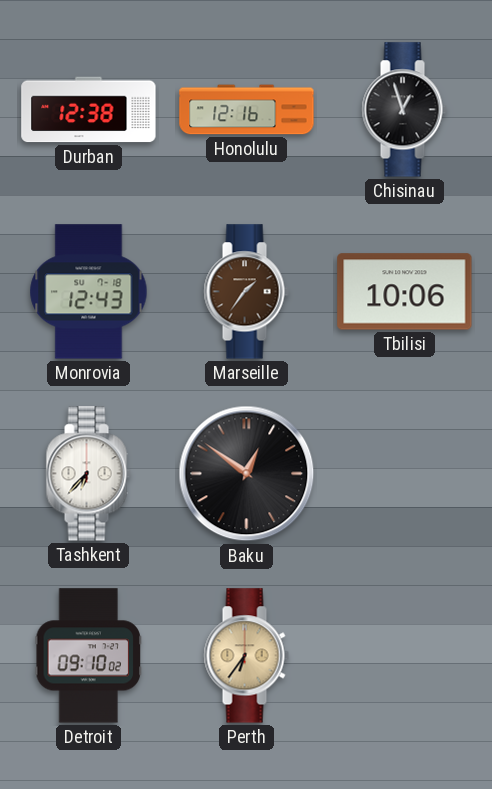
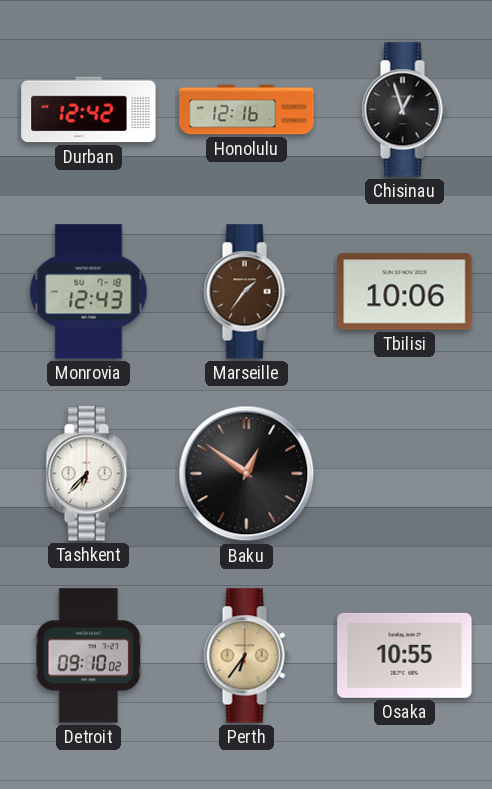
Durban: 12:38 -> 12:42
Osaka: none -> 10:55
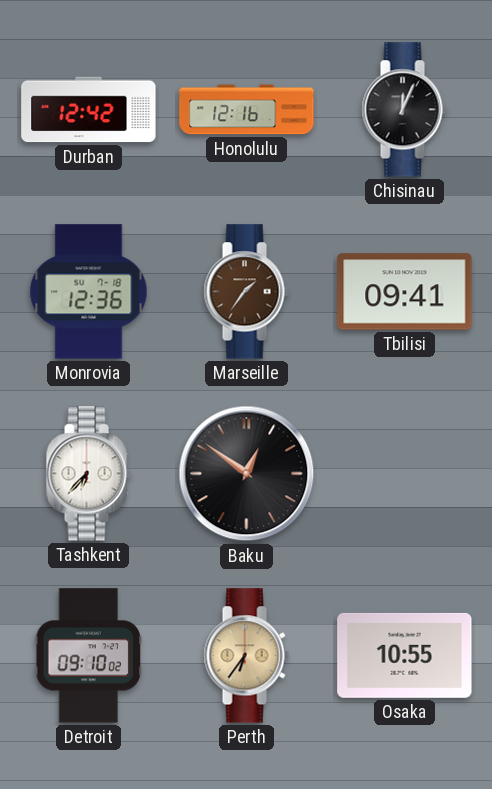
Chisinau: 12:57 -> 12:04
Monrovia: 12:43 -> 12:36
Tbilisi: 10:06 -> 09:41
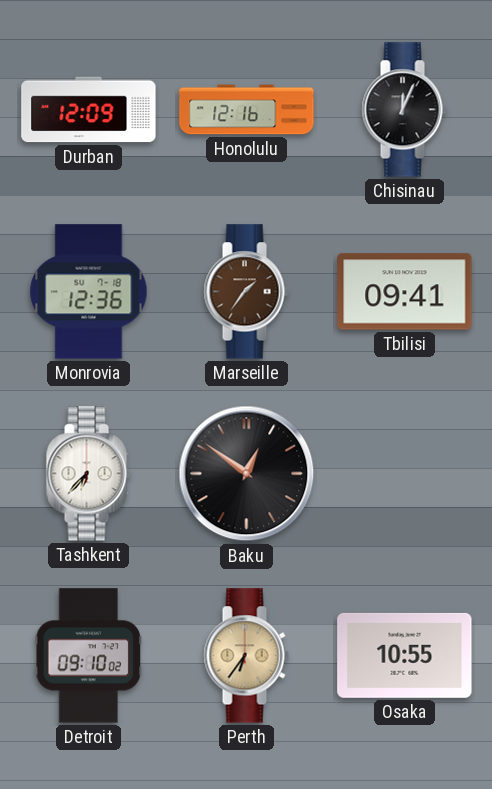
Durban: 12:42 -> 12:09
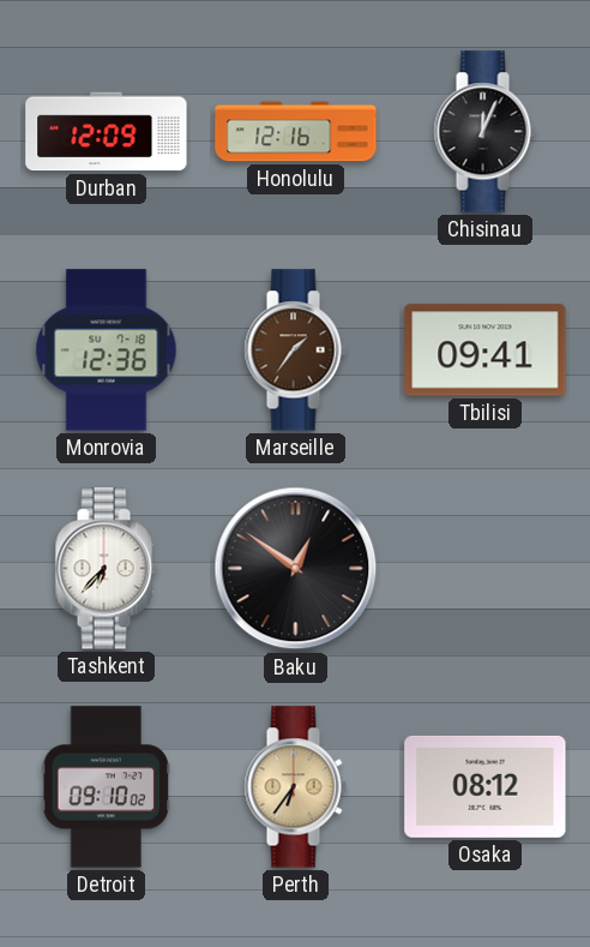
Osaka: 10:55 -> 08:12
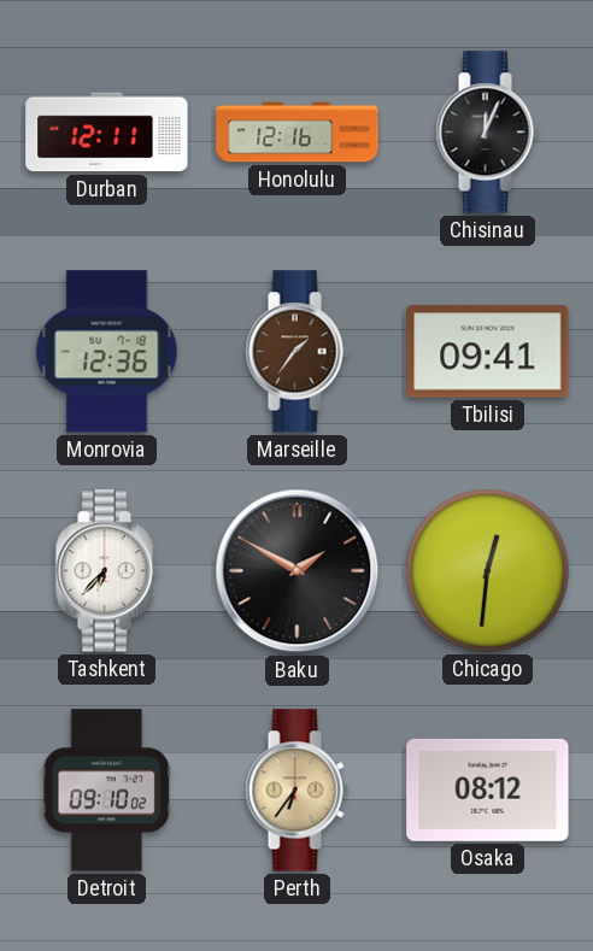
Durban: 12:09 -> 12:11
Baku: 12:51 -> 1:50
Chicago: none -> 12:31
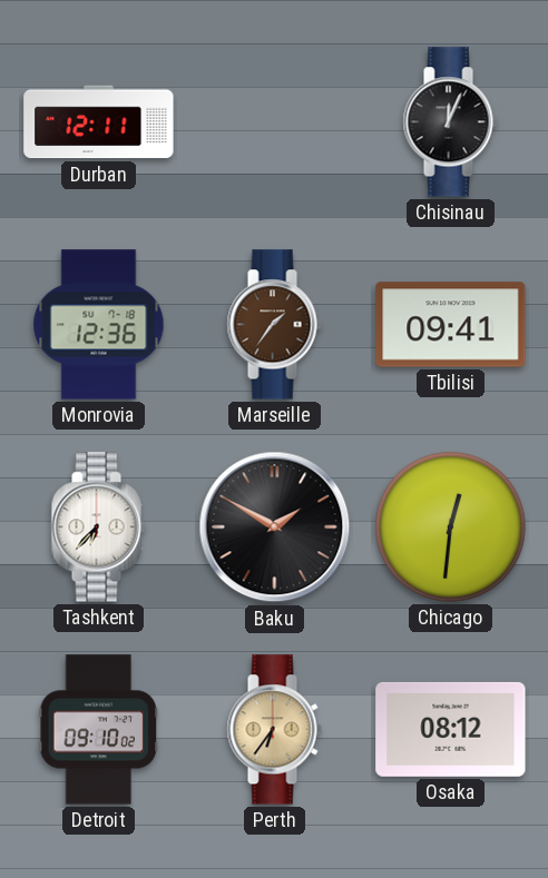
Honolulu: 12:16 -> none
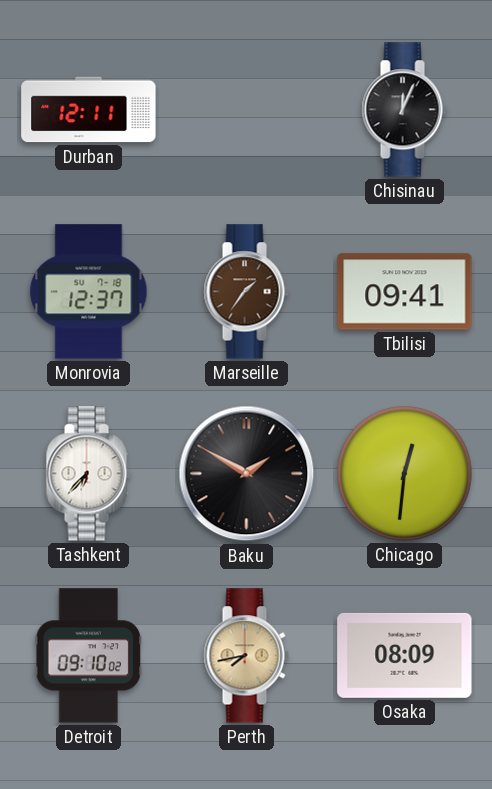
Monrovia: 12:36 -> 12:37
Perth: 6:36 -> 7:43
Osaka: 08:12 -> 08:09
